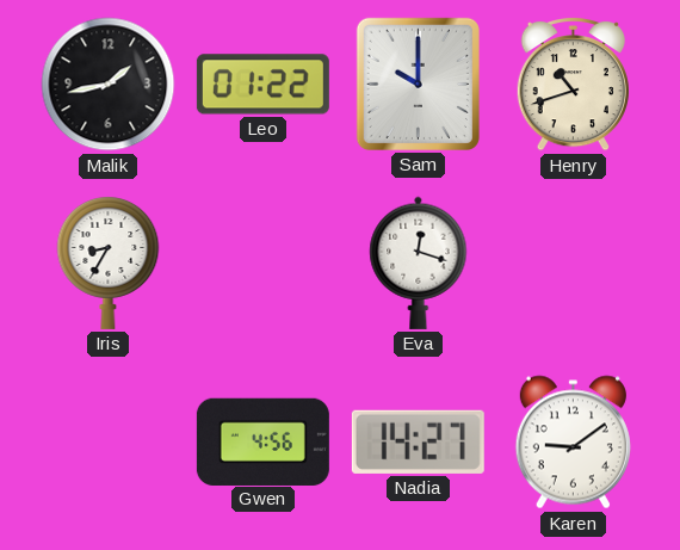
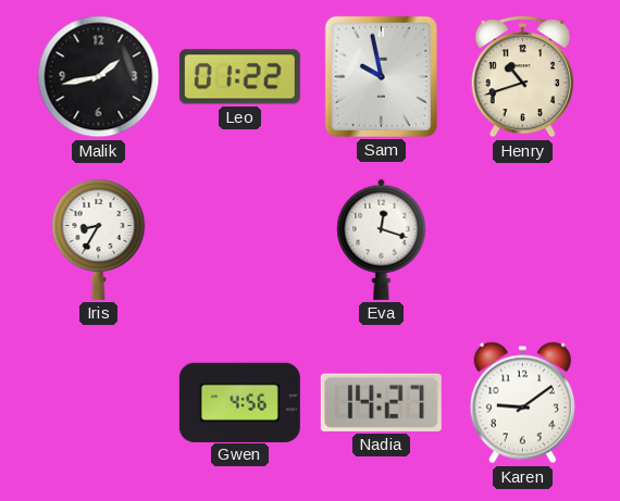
Sam: 10:00 -> 9:58
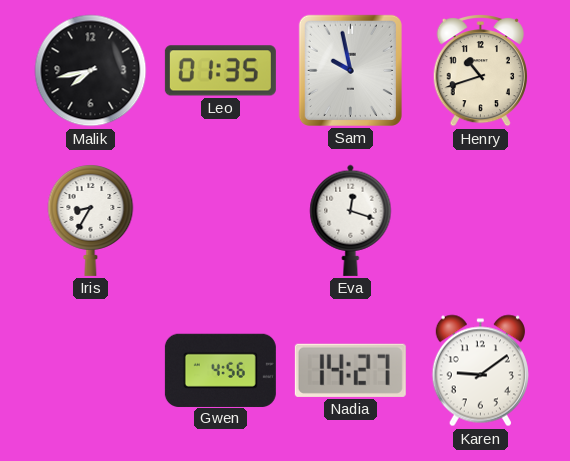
Malik: 1:43 -> 7:43
Leo: 01:22 -> 01:35
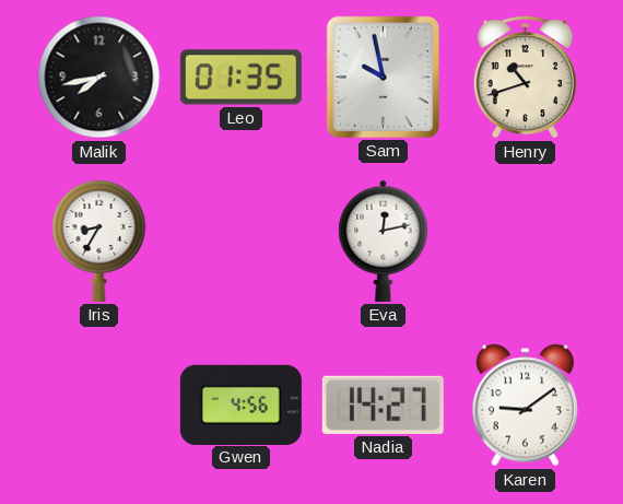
Eva: 12:18 -> 12:13
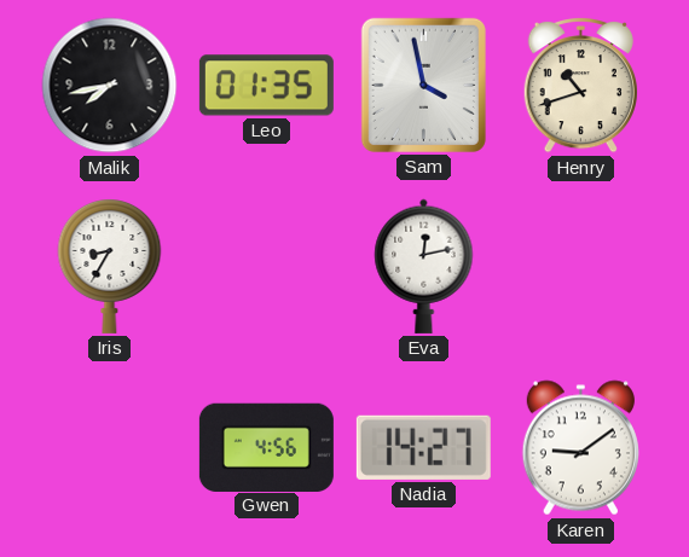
Sam: 9:58 -> 3:58
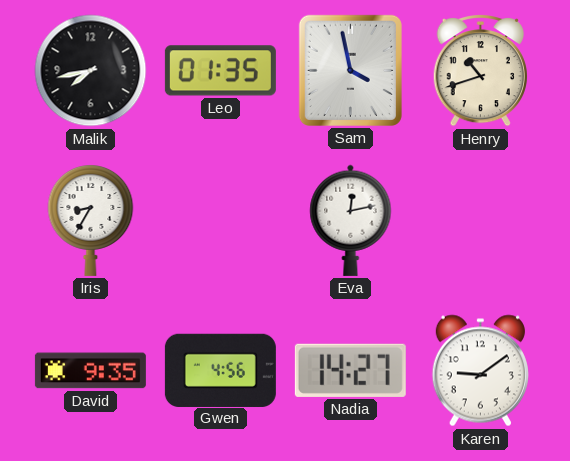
David: none -> 9:35
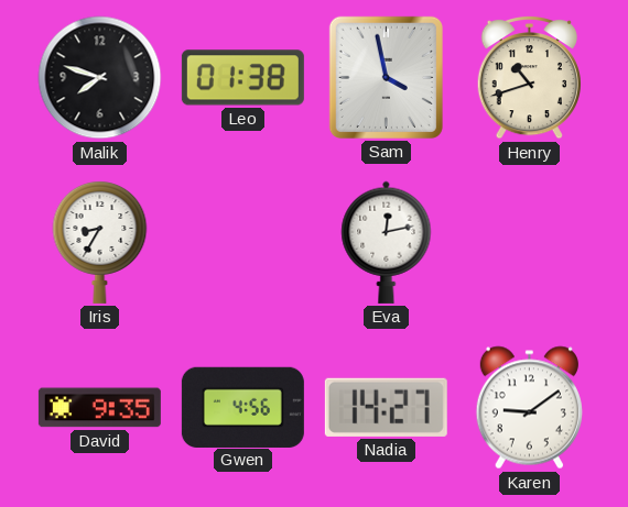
Malik: 7:43 -> 7:48
Leo: 01:35 -> 01:38
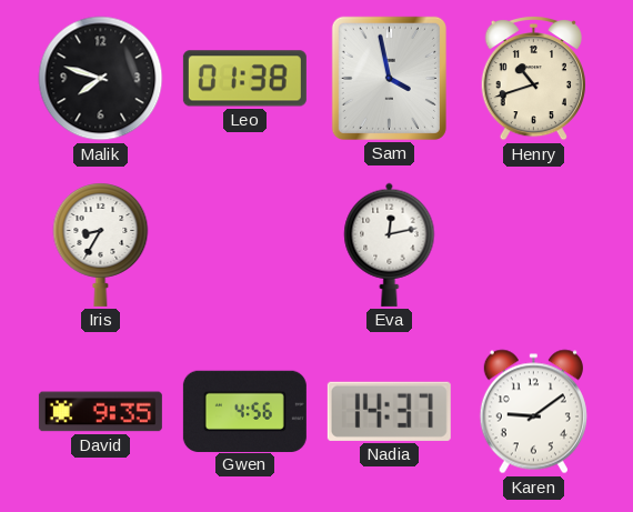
Nadia: 14:27 -> 14:37
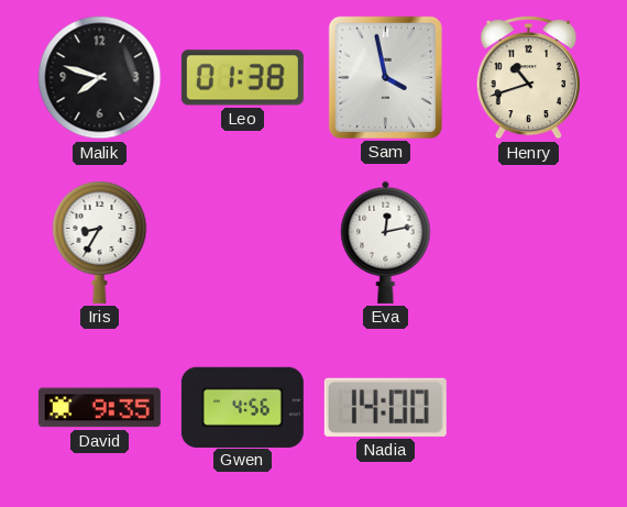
Nadia: 14:37 -> 14:00
Karen: 9:09 -> none
